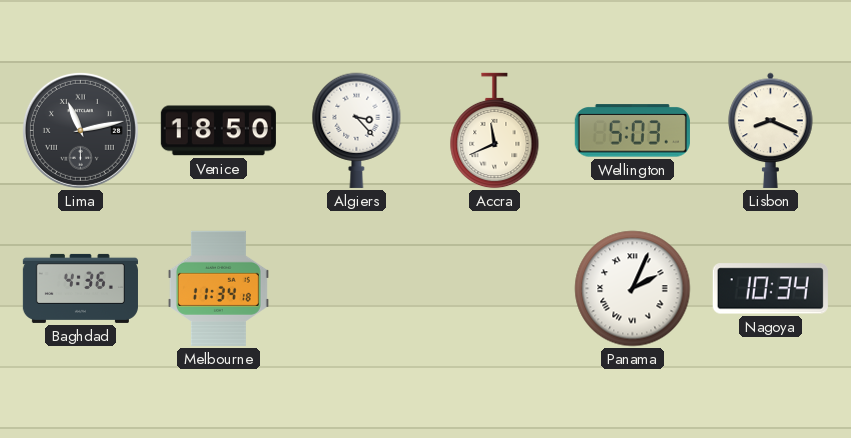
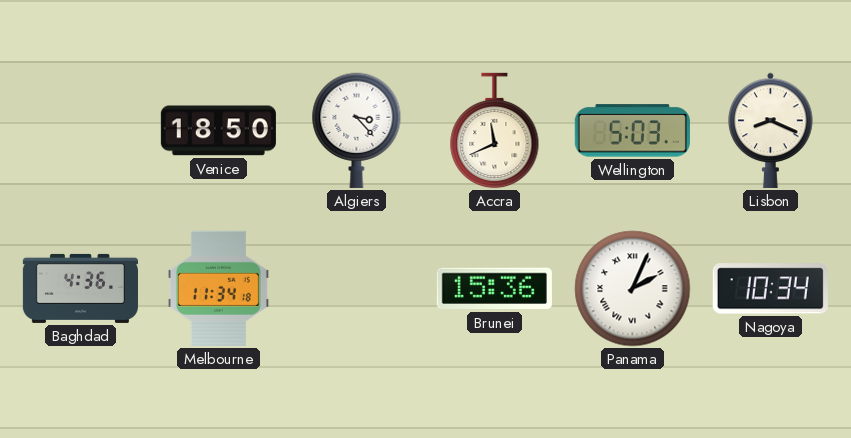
Lima: 11:13 -> none
Brunei: none -> 15:36
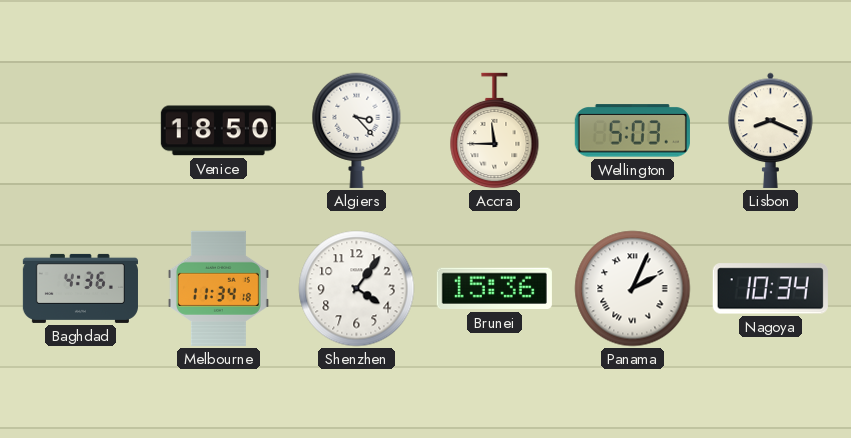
Accra: 11:41 -> 11:45
Shenzhen: none -> 4:06
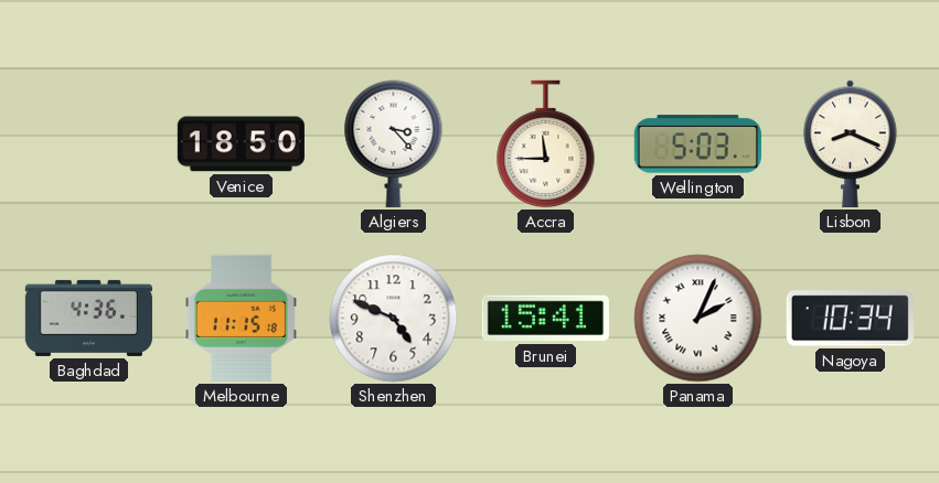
Melbourne: 11:34 -> 11:15
Shenzhen: 4:06 -> 4:49
Brunei: 15:36 -> 15:41
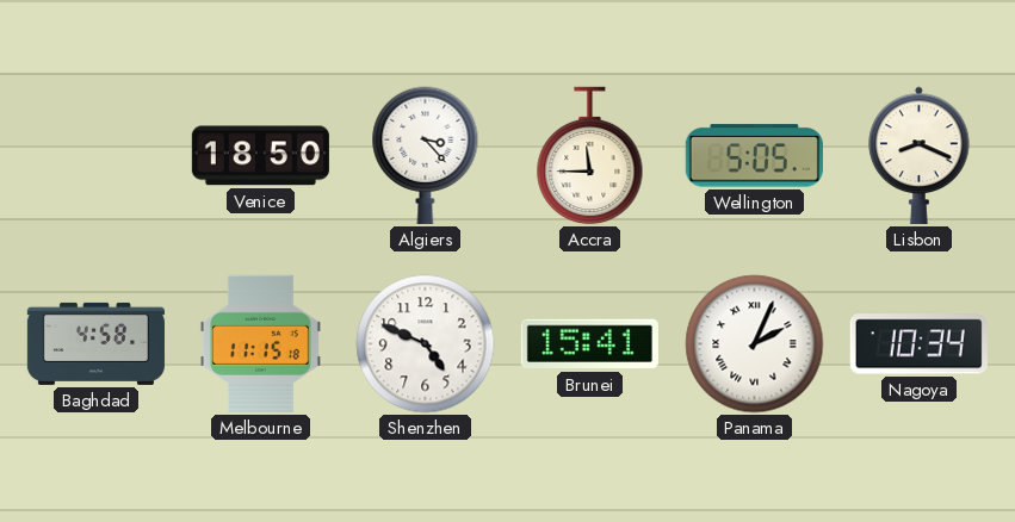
Wellington: 5:03 -> 5:05
Baghdad: 4:36 -> 4:58
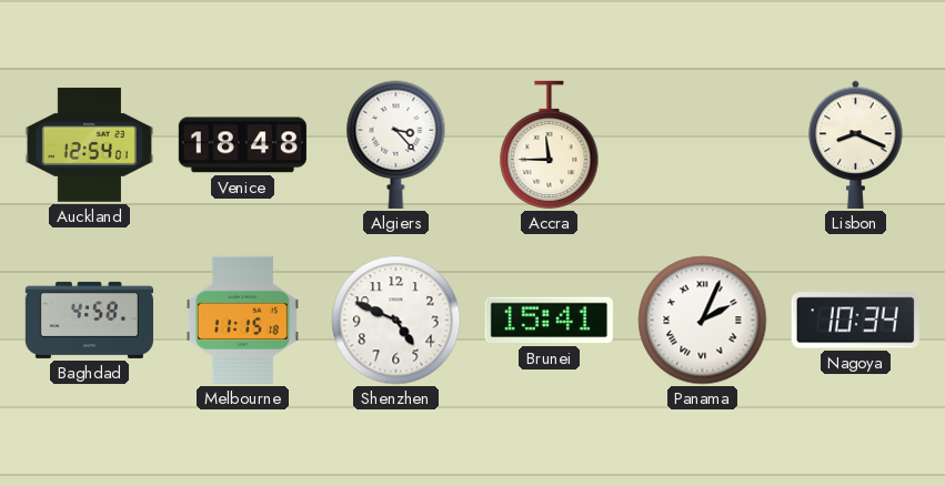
Auckland: none -> 12:54
Venice: 18:50 -> 18:48
Wellington: 5:05 -> none
